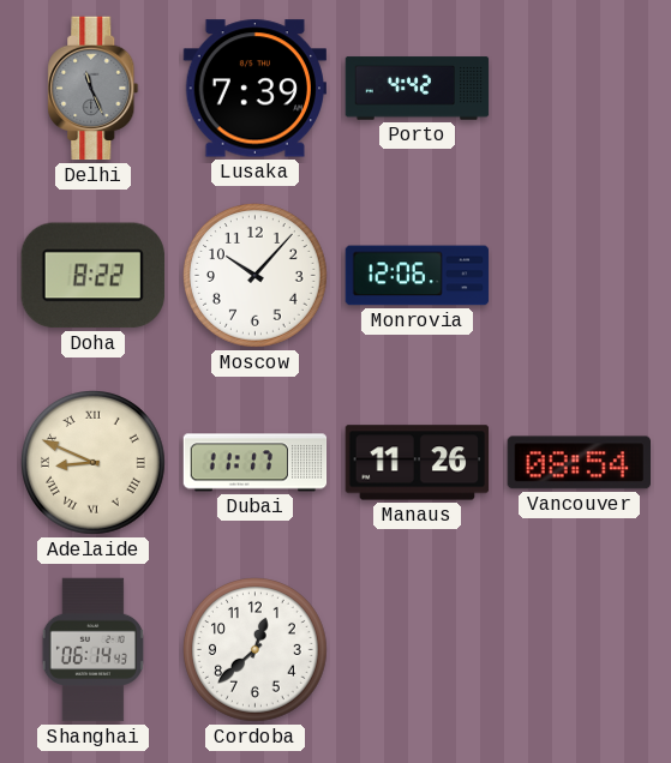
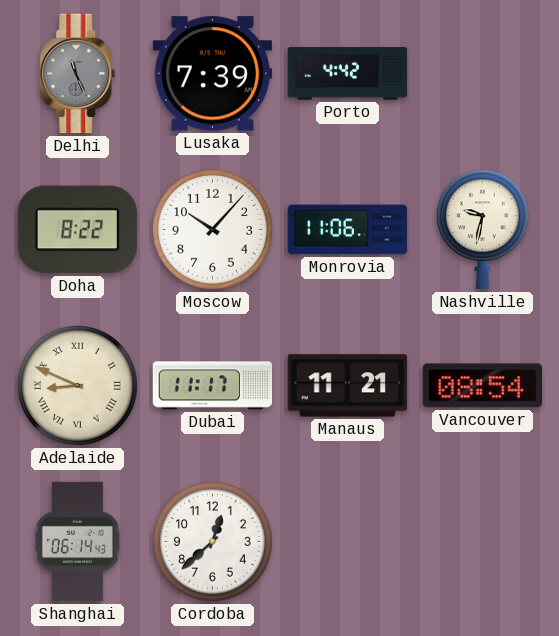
Monrovia: 12:06 -> 11:06
Nashville: none -> 9:32
Manaus: 11:26 -> 11:21
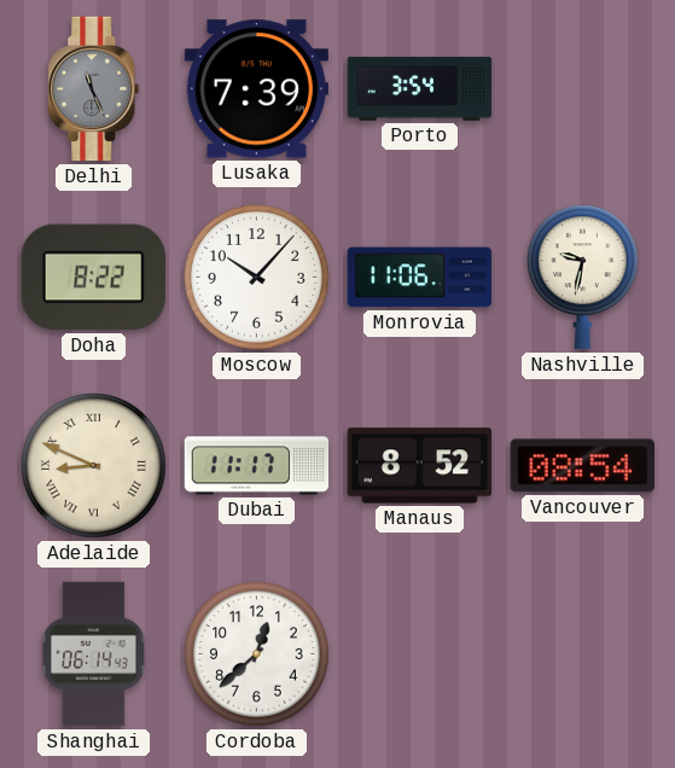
Porto: 4:42 -> 3:54
Manaus: 11:21 -> 8:52
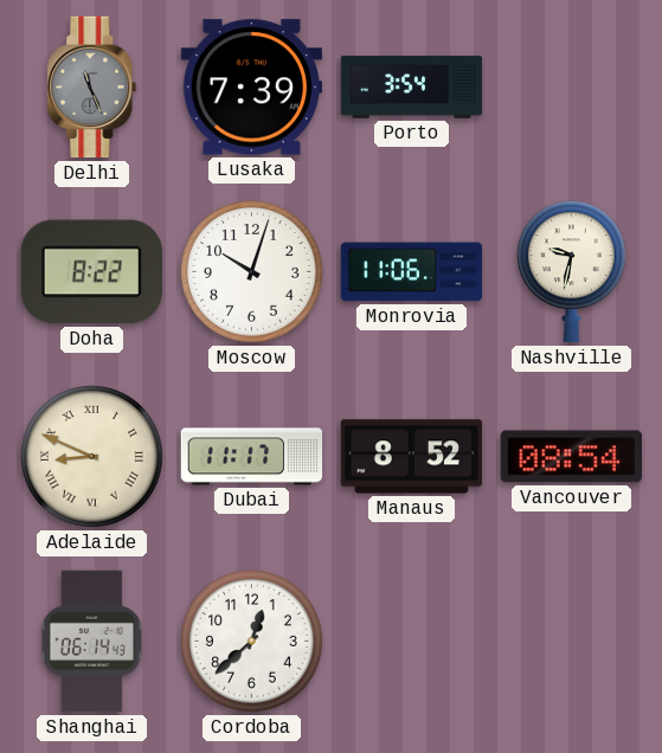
Moscow: 10:07 -> 10:03
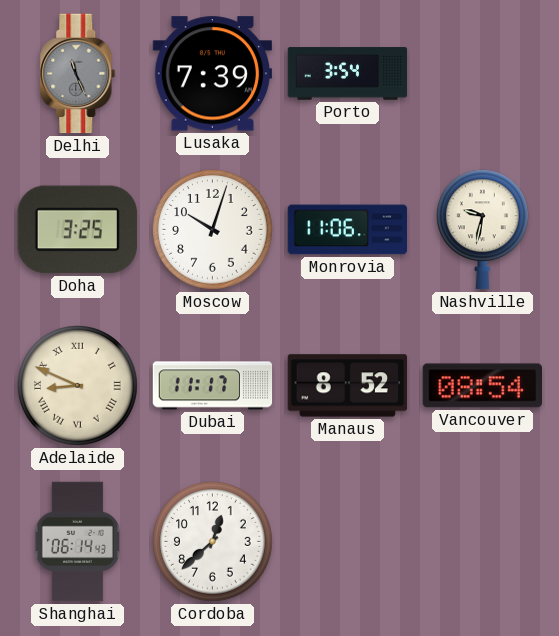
Doha: 8:22 -> 3:25
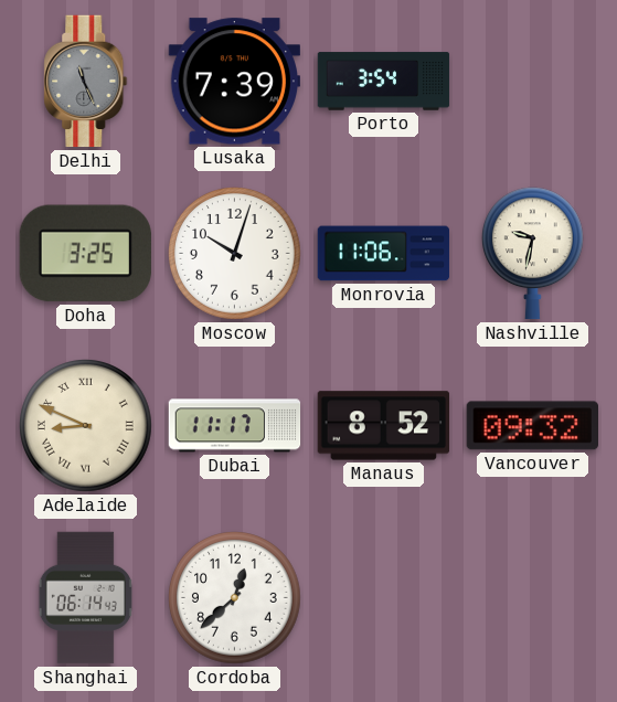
Vancouver: 08:54 -> 09:32
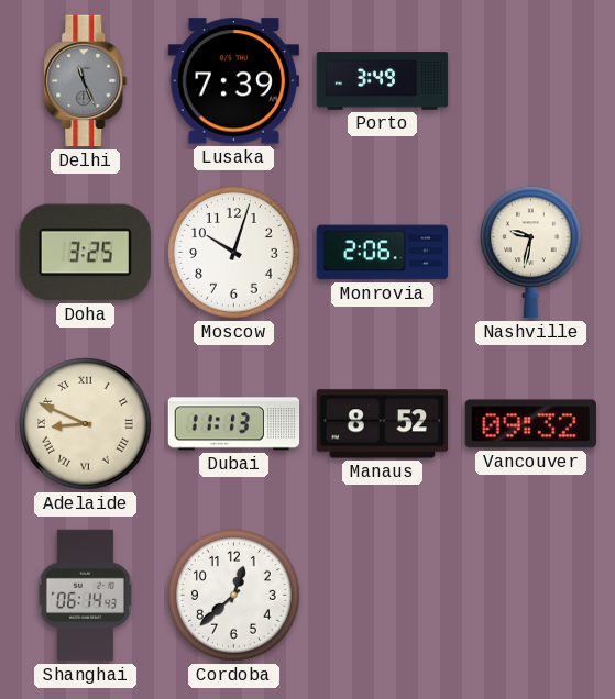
Porto: 3:54 -> 3:49
Monrovia: 11:06 -> 2:06
Dubai: 11:17 -> 11:13
